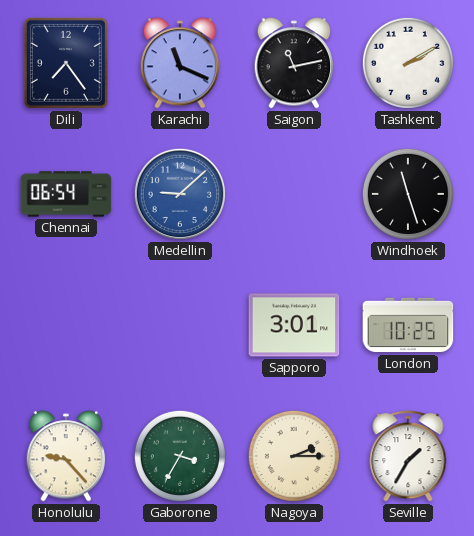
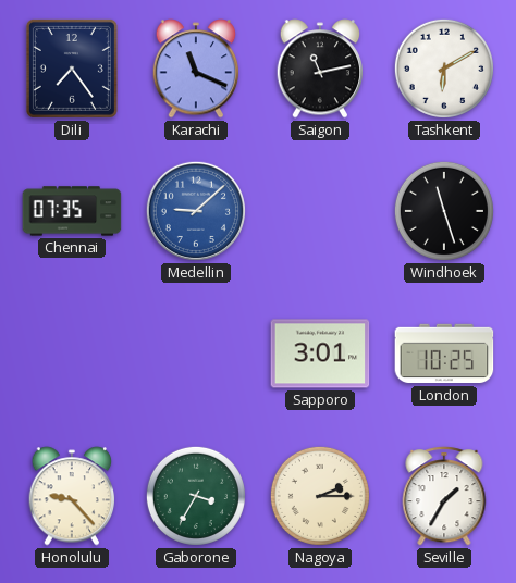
Tashkent: 2:10 -> 6:10
Chennai: 06:54 -> 07:35
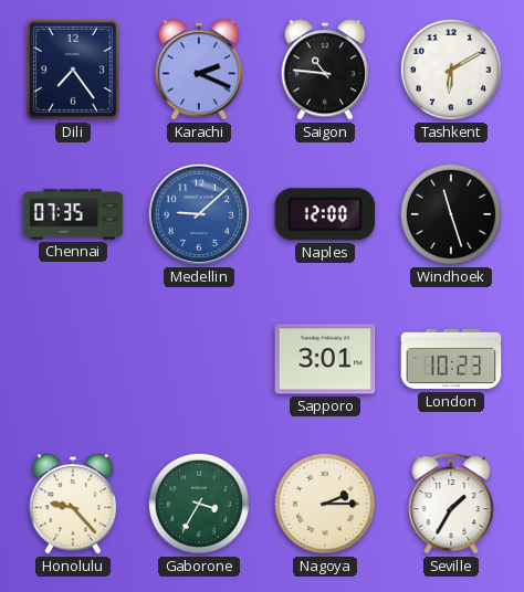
Karachi: 11:19 -> 2:19
Saigon: 11:13 -> 10:46
Naples: none -> 12:00
London: 10:25 -> 10:23
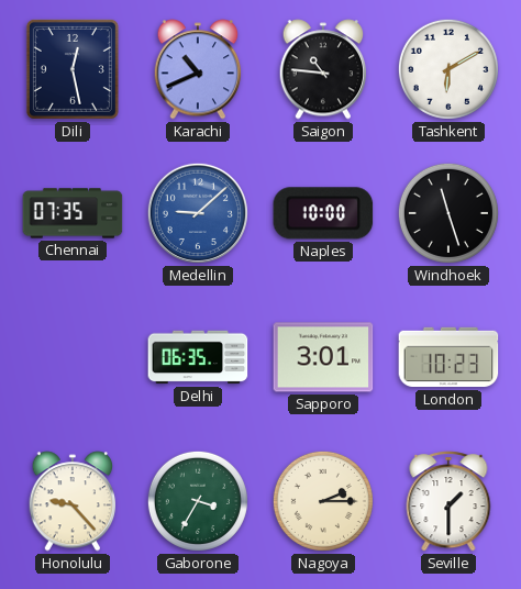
Dili: 7:24 -> 12:28
Karachi: 2:19 -> 10:41
Naples: 12:00 -> 10:00
Delhi: none -> 06:35
Seville: 1:35 -> 1:30
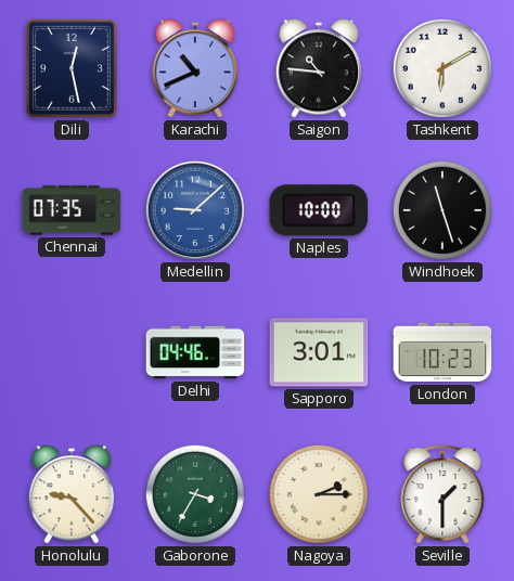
Delhi: 06:35 -> 04:46
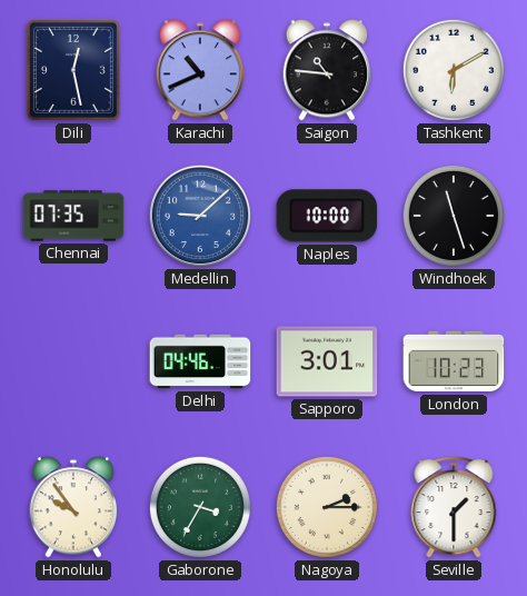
Honolulu: 9:23 -> 9:54
